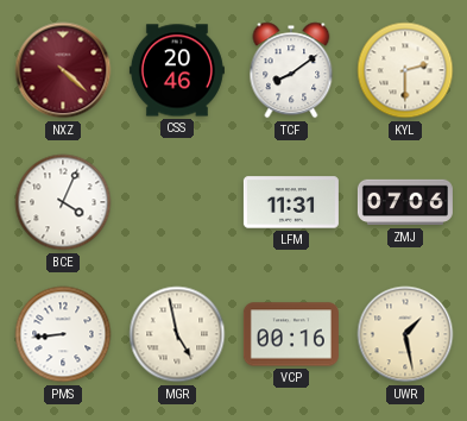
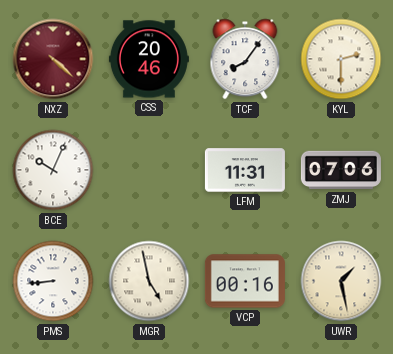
TCF: 8:09 -> 8:06
BCE: 4:04 -> 10:04
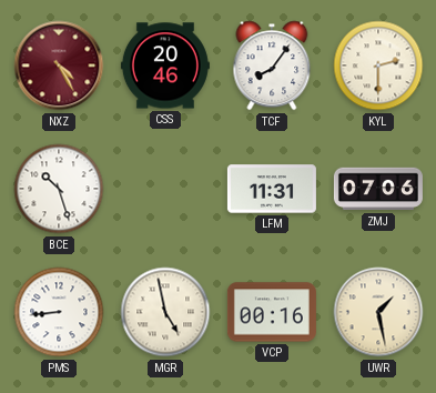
NXZ: 4:22 -> 4:25
BCE: 10:04 -> 10:27
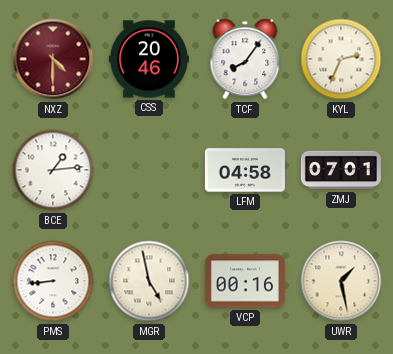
NXZ: 4:25 -> 4:30
KYL: 2:30 -> 2:34
BCE: 10:27 -> 1:14
LFM: 11:31 -> 04:58
ZMJ: 07:06 -> 07:01
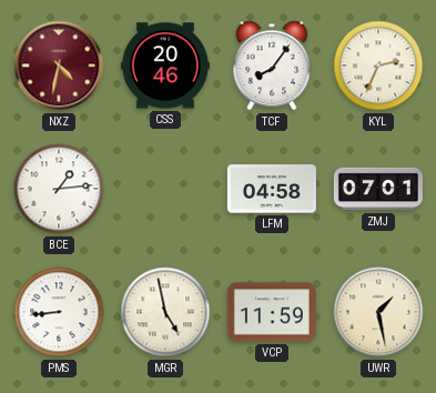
NXZ: 4:30 -> 4:32
VCP: 00:16 -> 11:59
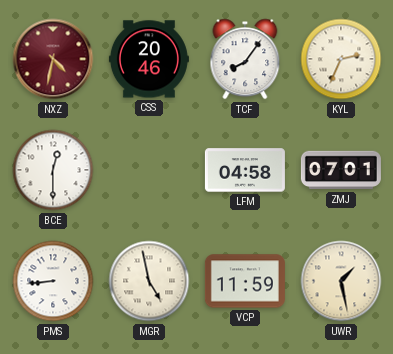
BCE: 1:14 -> 12:30
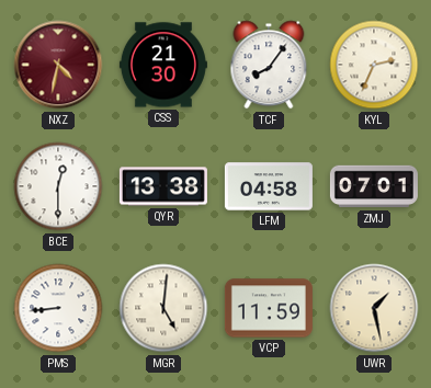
CSS: 20:46 -> 21:30
QYR: none -> 13:38
MGR: 4:58 -> 5:01
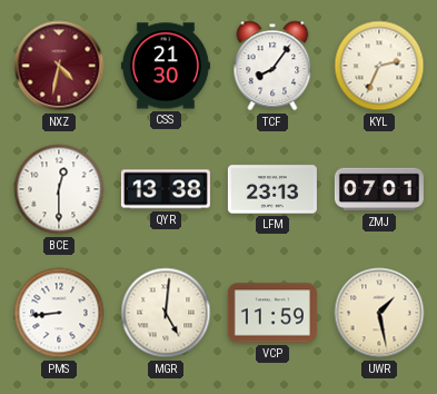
LFM: 04:58 -> 23:13
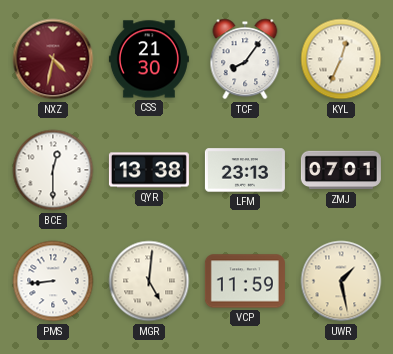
KYL: 2:34 -> 12:34
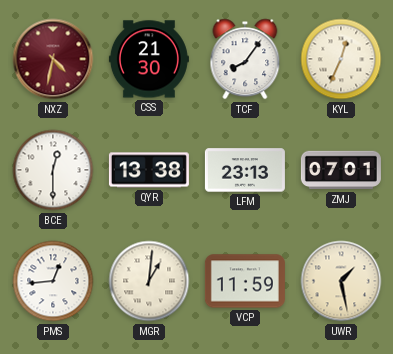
PMS: 8:44 -> 12:44
MGR: 5:01 -> 1:01
